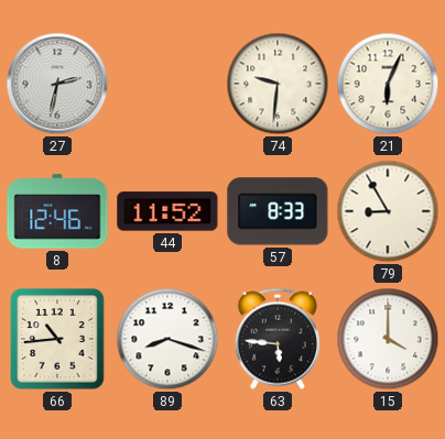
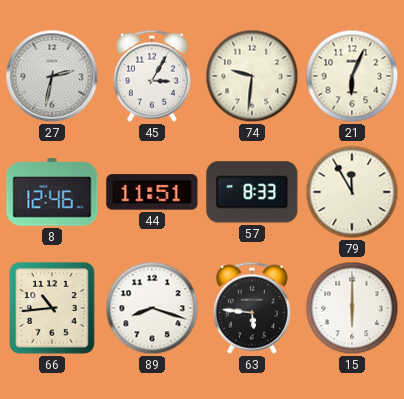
45: none -> 3:05
44: 11:52 -> 11:51
79: 8:55 -> 11:55
15: 4:00 -> 6:00
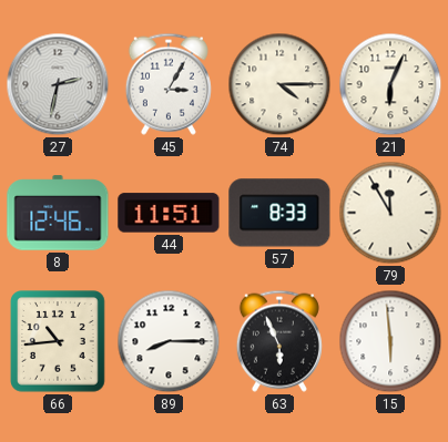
74: 9:31 -> 4:15
89: 8:18 -> 8:15
63: 5:46 -> 5:56
15: 6:00 -> 5:59
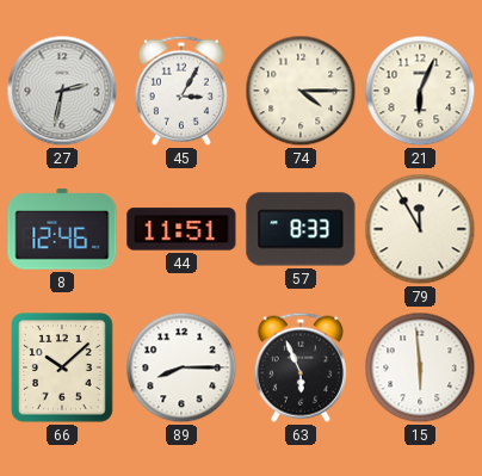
66: 10:44 -> 10:08
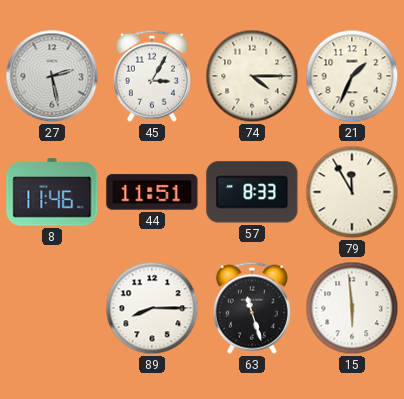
27: 2:32 -> 2:28
21: 6:04 -> 1:34
8: 12:46 -> 11:46
66: 10:08 -> none
63: 5:56 -> 11:27
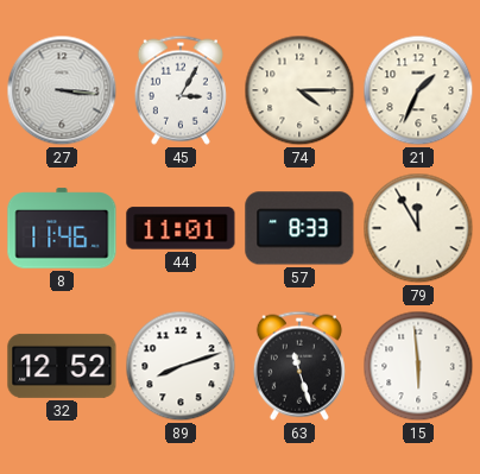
27: 2:28 -> 3:16
44: 11:51 -> 11:01
32: none -> 12:52
89: 8:15 -> 8:12
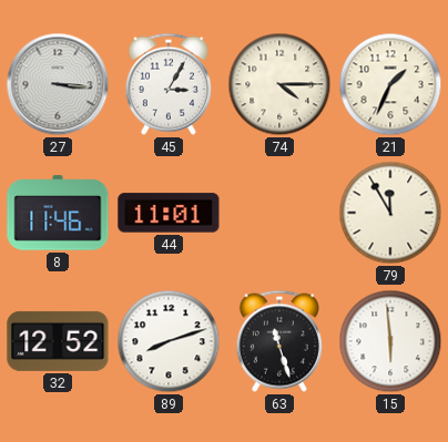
57: 8:33 -> none
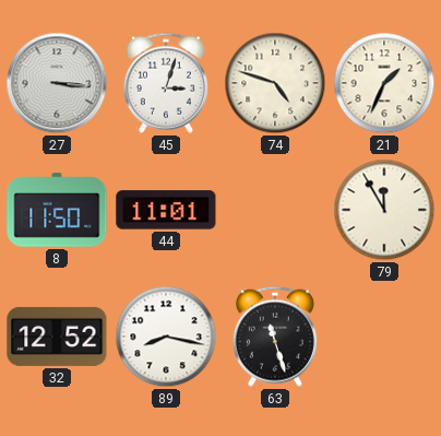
45: 3:05 -> 3:03
74: 4:15 -> 4:48
8: 11:46 -> 11:50
89: 8:12 -> 8:17
15: 5:59 -> none
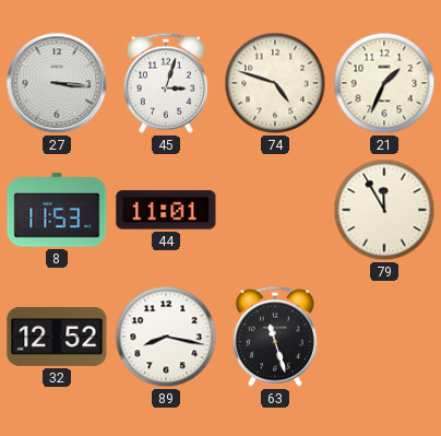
8: 11:50 -> 11:53
